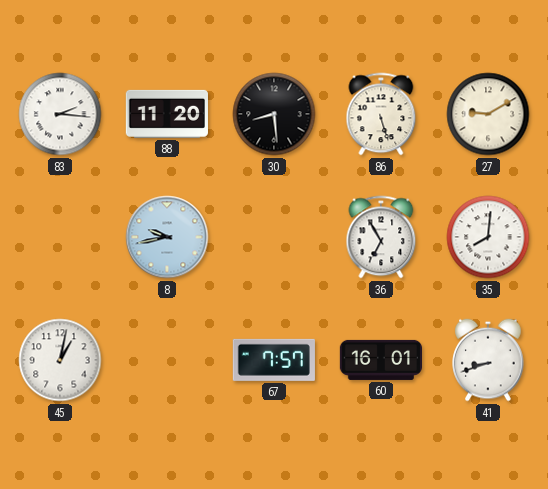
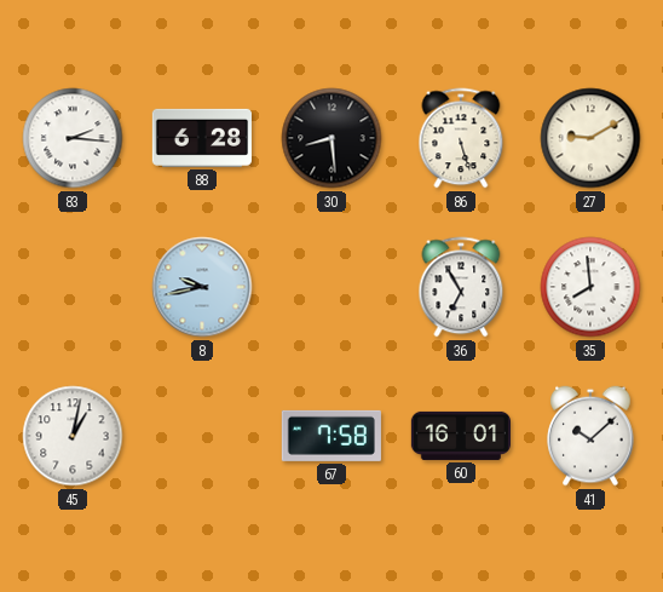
88: 11:20 -> 6:28
35: 8:01 -> 7:59
67: 7:57 -> 7:58
41: 8:42 -> 10:08
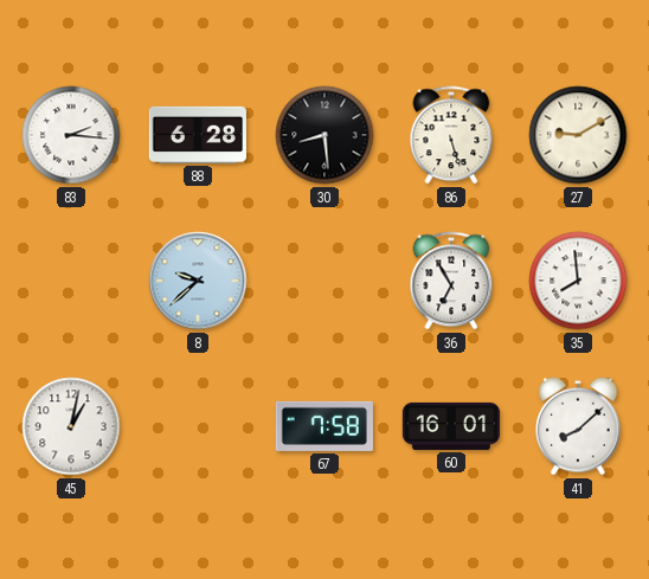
8: 9:43 -> 9:38
41: 10:08 -> 8:08
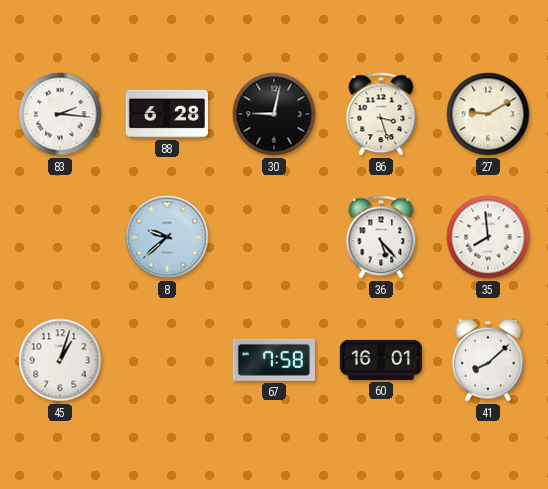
30: 8:29 -> 9:02
86: 5:27 -> 3:27
36: 6:55 -> 5:23
45: 1:02 -> 1:03
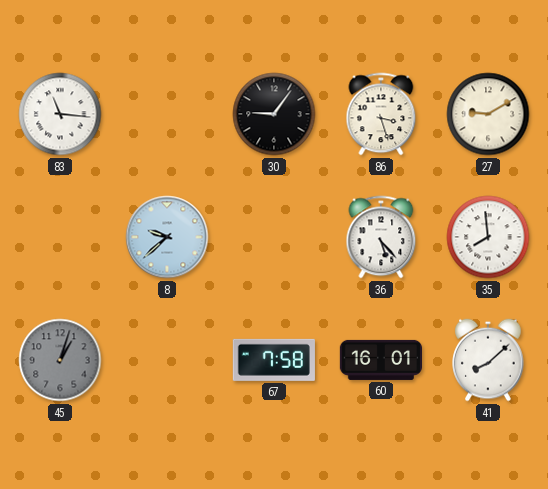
83: 2:16 -> 11:16
88: 6:28 -> none
30: 9:02 -> 9:06
45 dial: white -> grey
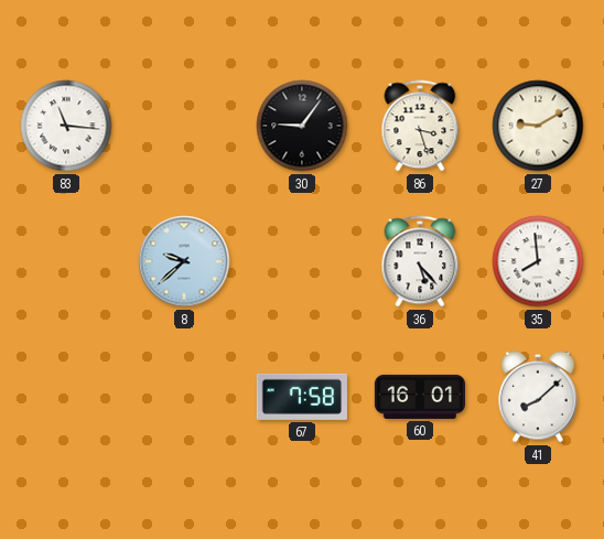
45: 1:03 -> none
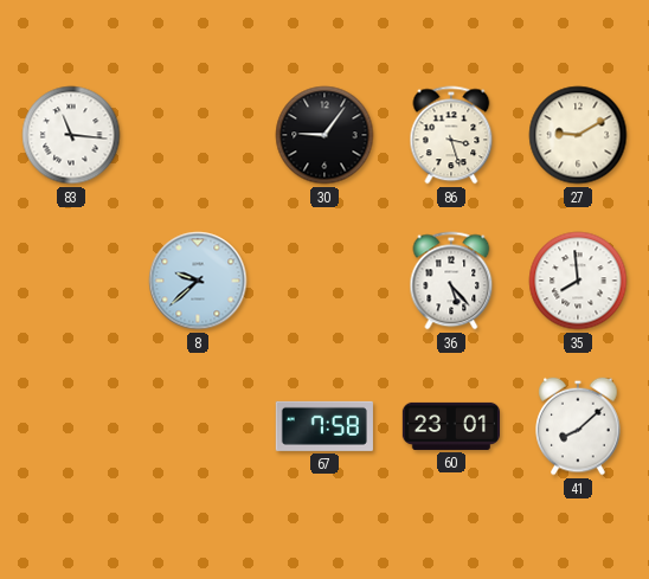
60: 16:01 -> 23:01
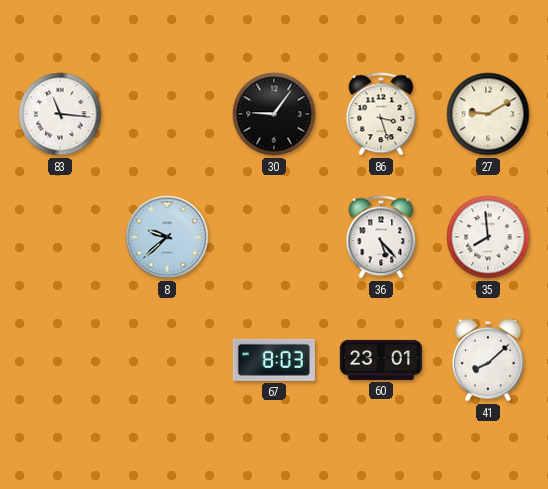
67: 7:58 -> 8:03
